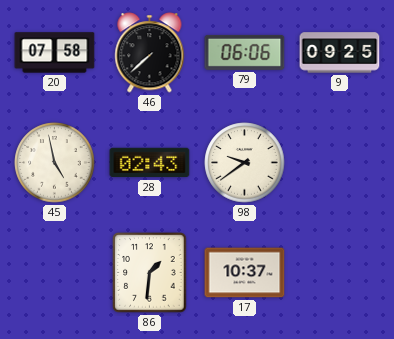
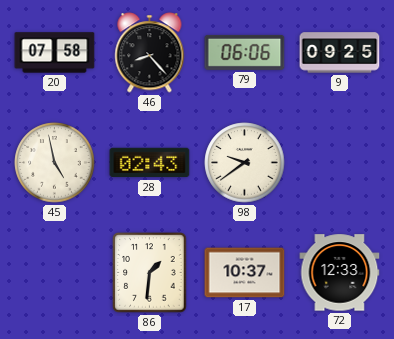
46: 7:38 -> 8:23
72: none -> 12:33
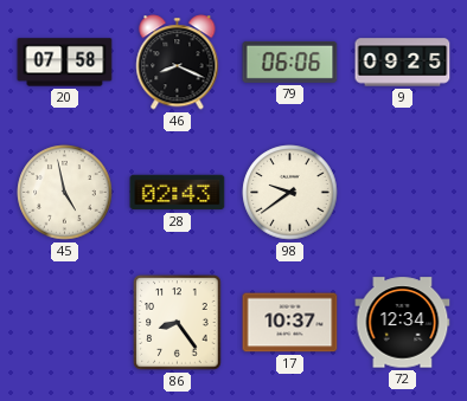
46: 8:23 -> 8:19
86: 1:31 -> 8:24
72: 12:33 -> 12:34
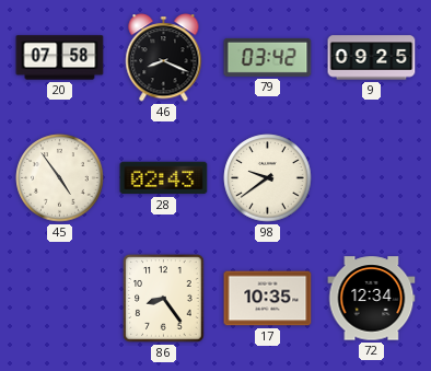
79: 06:06 -> 03:42
45: 4:58 -> 4:54
17: 10:37 -> 10:35
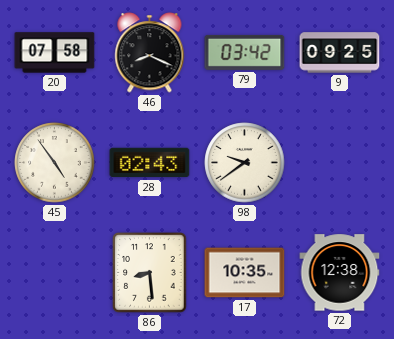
86: 8:24 -> 8:29
72: 12:34 -> 12:38
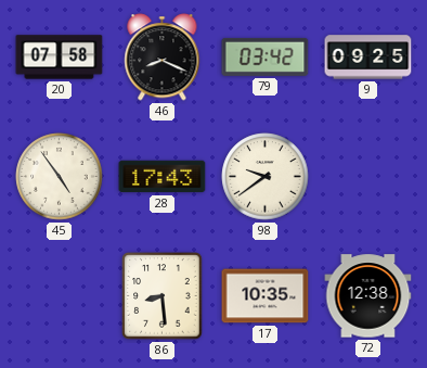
28: 02:43 -> 17:43
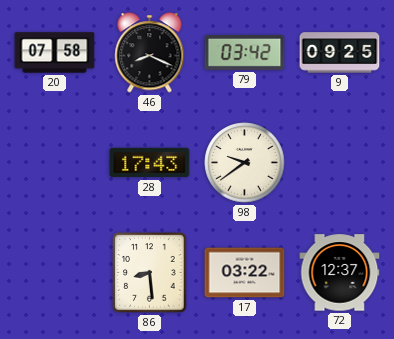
45: 4:54 -> none
17: 10:35 -> 03:22
72: 12:38 -> 12:37
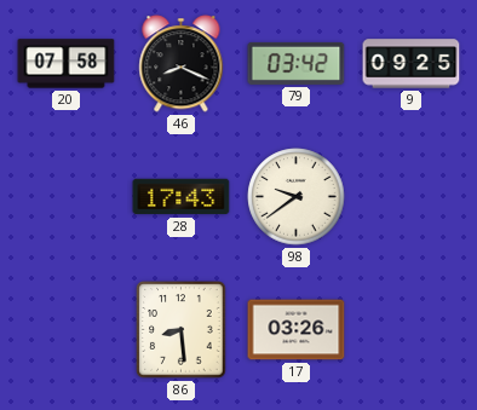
17: 03:22 -> 03:26
72: 12:37 -> none
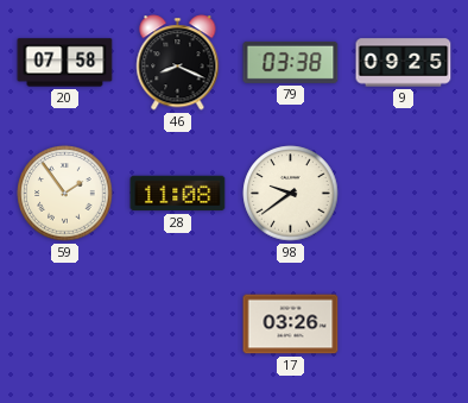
79: 03:42 -> 03:38
59: none -> 1:54
28: 17:43 -> 11:08
86: 8:29 -> none
